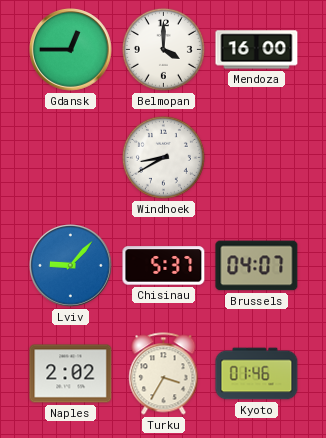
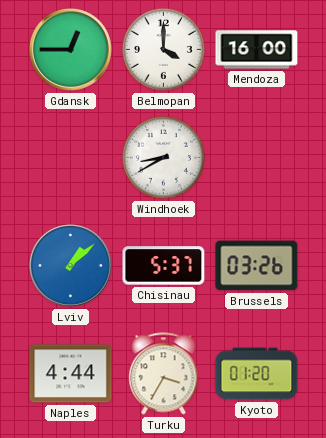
Lviv: 9:07 -> 1:08
Brussels: 04:07 -> 03:26
Naples: 2:02 -> 4:44
Kyoto: 01:46 -> 01:20
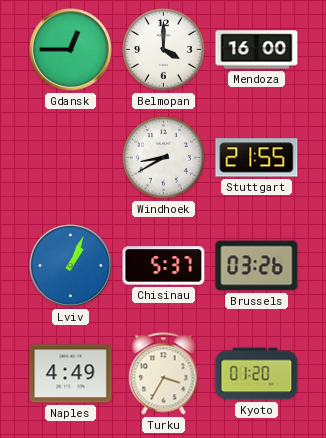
Stuttgart: none -> 21:55
Lviv: 1:08 -> 1:04
Naples: 4:44 -> 4:49
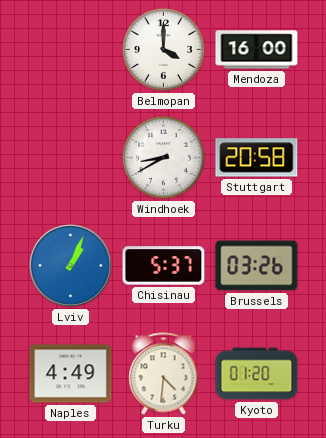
Gdansk: 12:45 -> none
Stuttgart: 21:55 -> 20:58
Turku: 3:35 -> 4:31
